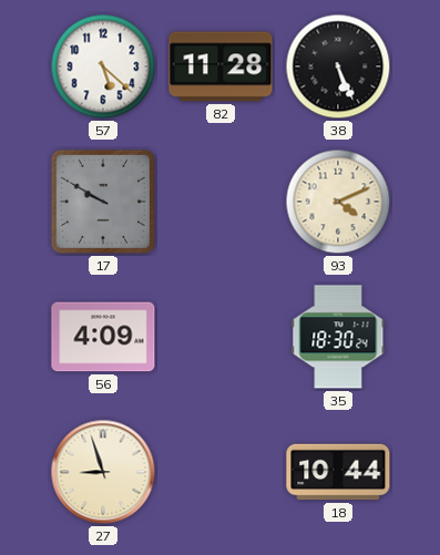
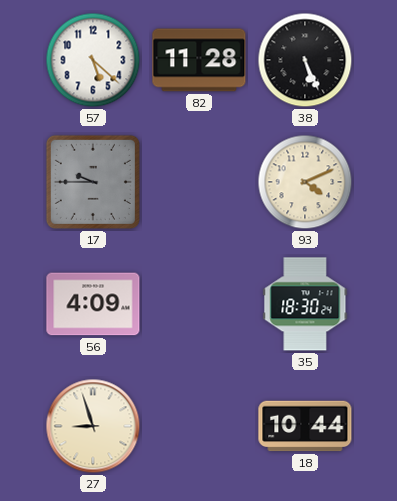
17: 9:50 -> 9:45
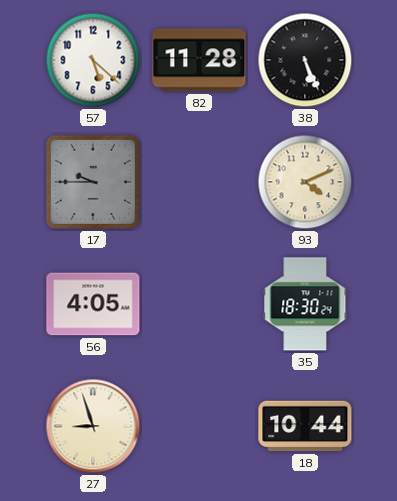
56: 4:09 -> 4:05
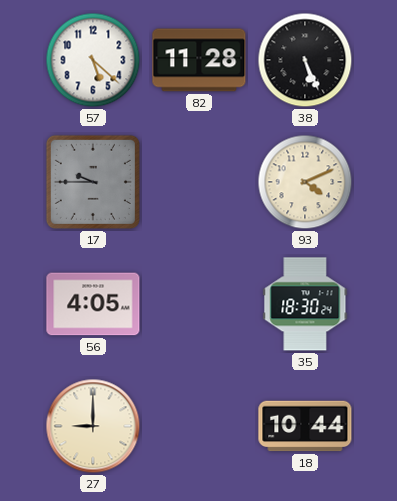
27: 8:57 -> 9:00
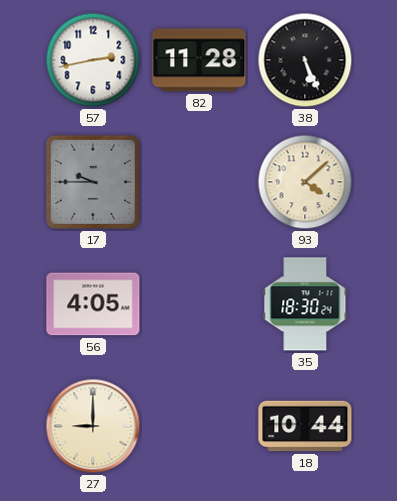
57: 5:22 -> 2:43
93: 4:11 -> 4:08
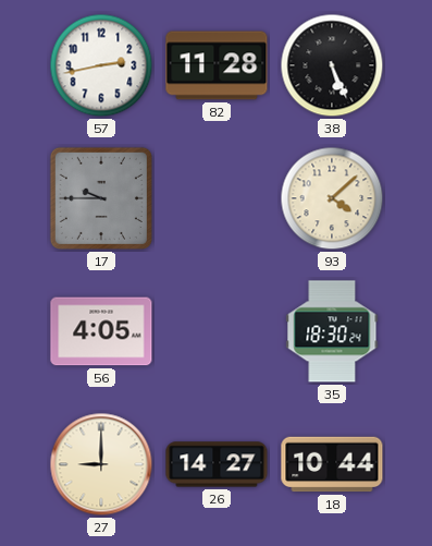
26: none -> 14:27
